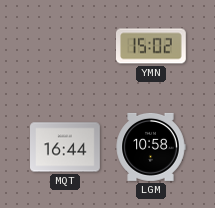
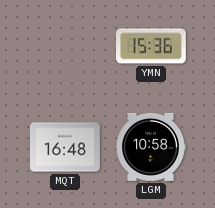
YMN: 15:02 -> 15:36
MQT: 16:44 -> 16:48
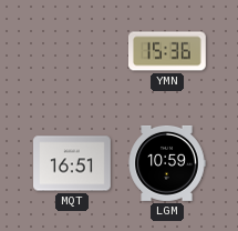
MQT: 16:48 -> 16:51
LGM: 10:58 -> 10:59
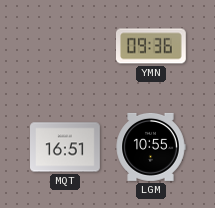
YMN: 15:36 -> 09:36
LGM: 10:59 -> 10:55
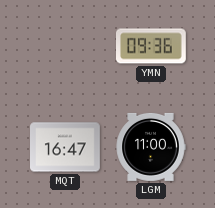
MQT: 16:51 -> 16:47
LGM: 10:55 -> 11:00
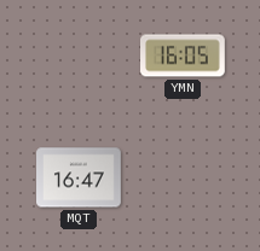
YMN: 09:36 -> 16:05
LGM: 11:00 -> none
